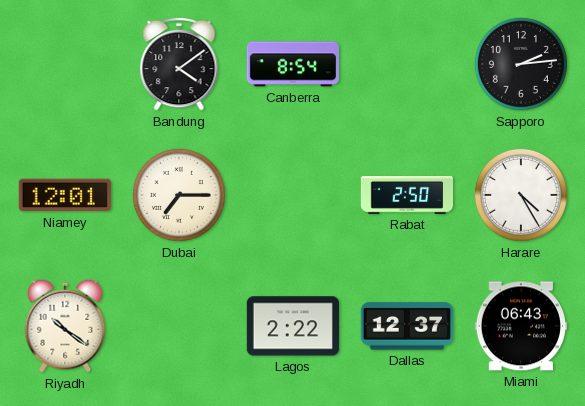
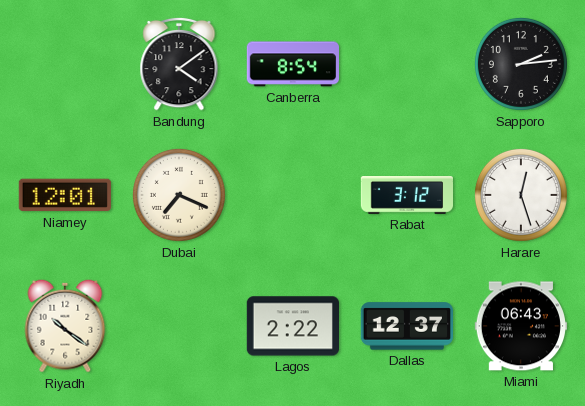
Dubai: 7:15 -> 7:19
Rabat: 2:50 -> 3:12
Harare: 4:25 -> 12:27
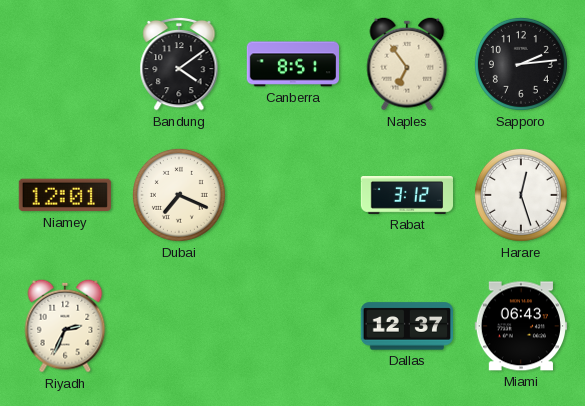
Canberra: 8:54 -> 8:51
Naples: none -> 6:54
Riyadh: 10:21 -> 2:34
Lagos: 2:22 -> none
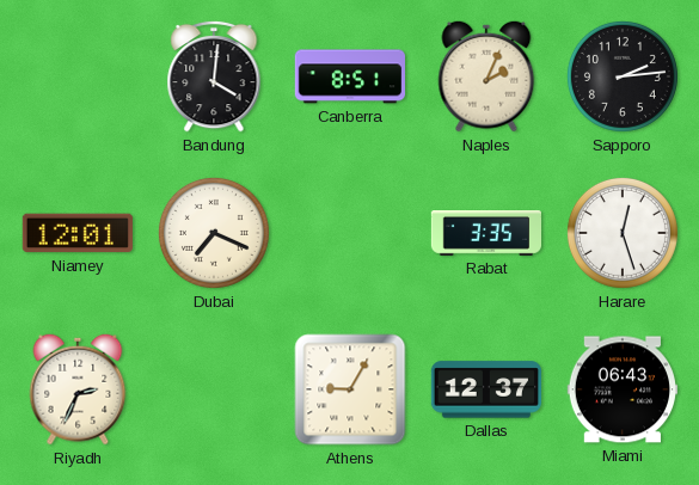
Bandung: 4:09 -> 4:01
Naples: 6:54 -> 2:04
Rabat: 3:12 -> 3:35
Athens: none -> 9:05
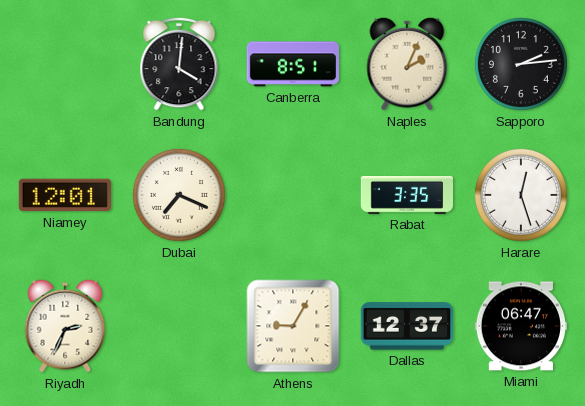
Miami: 06:43 -> 06:47
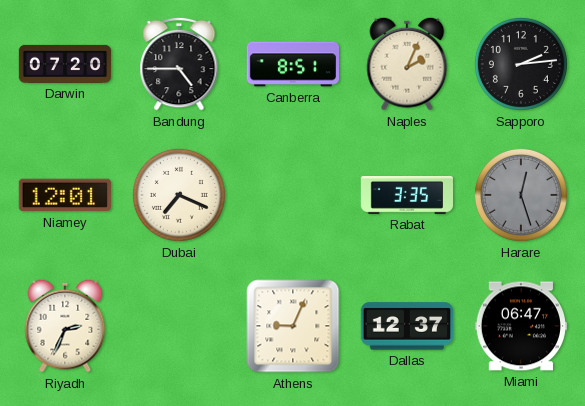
Darwin: none -> 07:20
Bandung: 4:01 -> 4:45
Harare dial: white -> grey
Athens: 9:05 -> 9:04
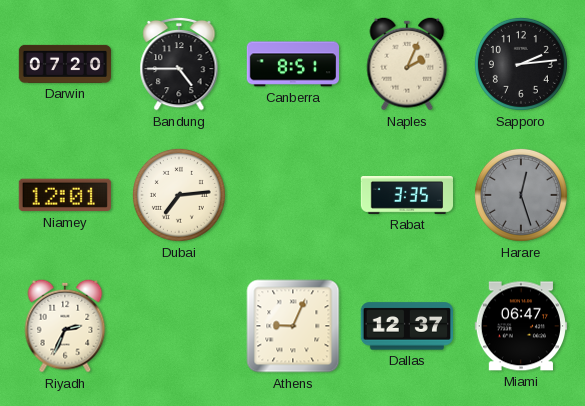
Dubai: 7:19 -> 7:14
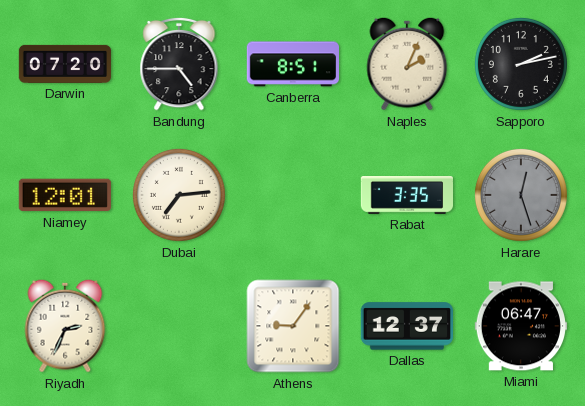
Sapporo: 2:14 -> 2:13
Athens: 9:04 -> 9:06
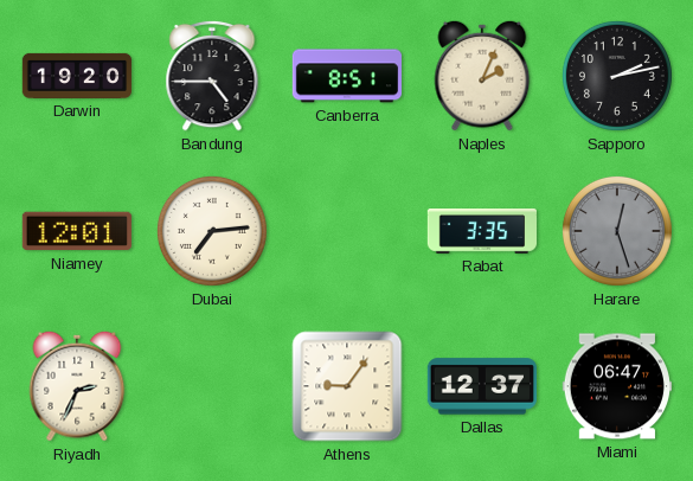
Darwin: 07:20 -> 19:20
